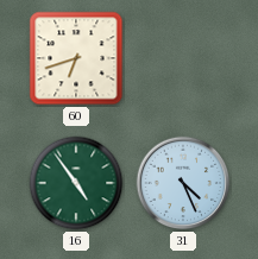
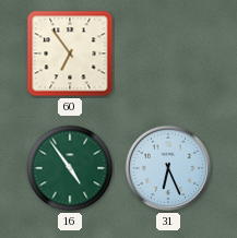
60: 6:42 -> 6:54
31: 4:26 -> 6:26
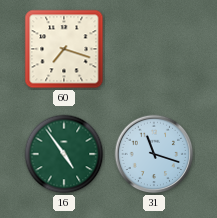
60: 6:54 -> 7:18
31: 6:26 -> 11:18
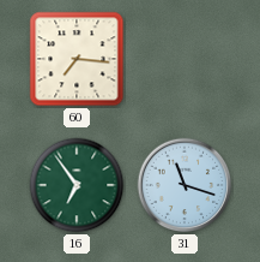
60: 7:18 -> 7:16
16: 4:54 -> 6:54
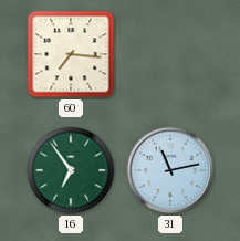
31: 11:18 -> 11:13
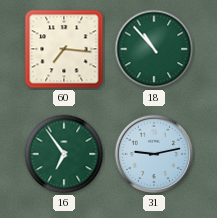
18: none -> 10:53
31: 11:13 -> 9:13
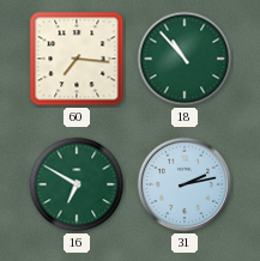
16: 6:54 -> 6:50
31: 9:13 -> 2:13
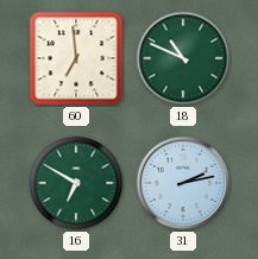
60: 7:16 -> 6:59
18: 10:53 -> 10:49
